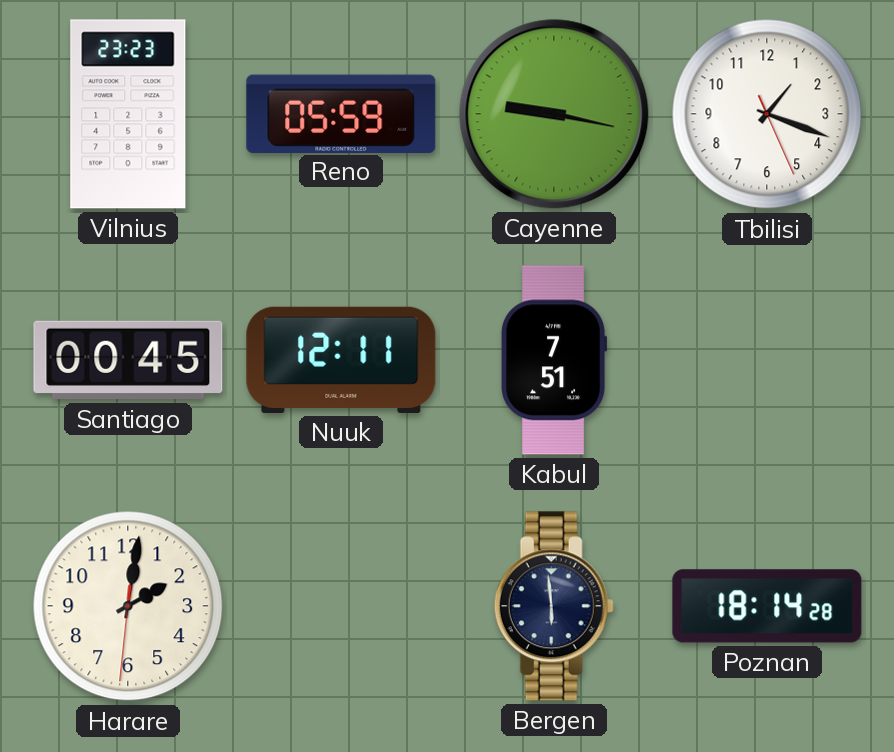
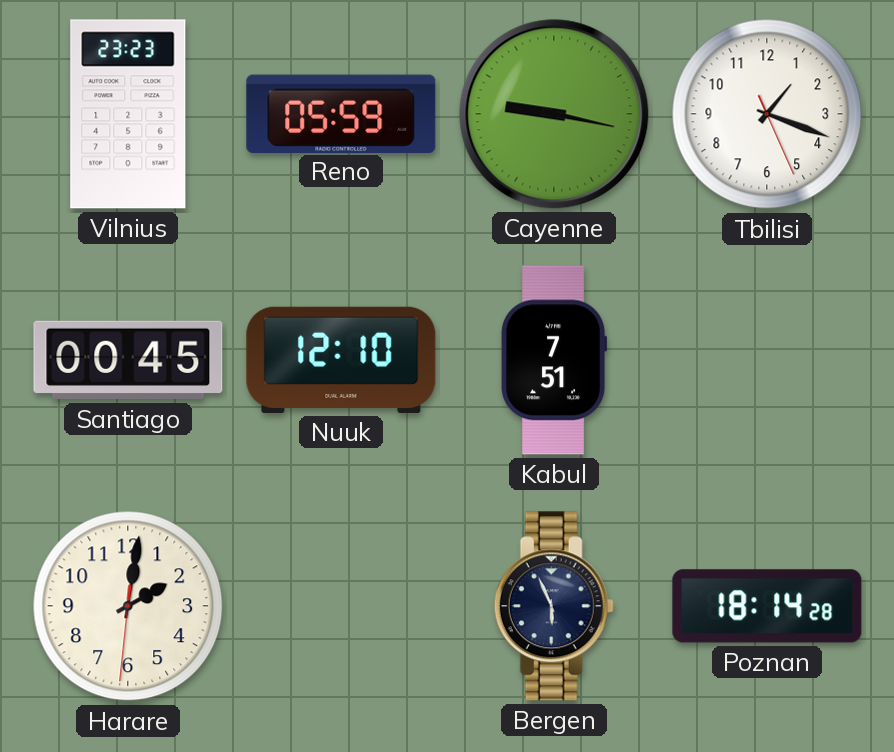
Nuuk: 12:11 -> 12:10
Bergen: 5:59 -> 5:56
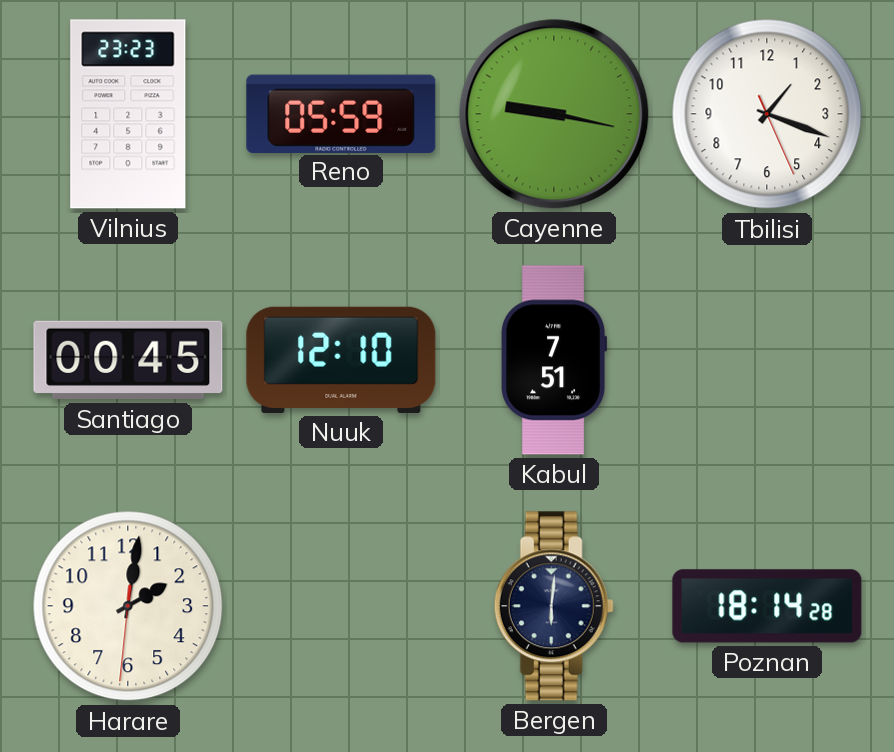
Bergen: 5:56 -> 6:01
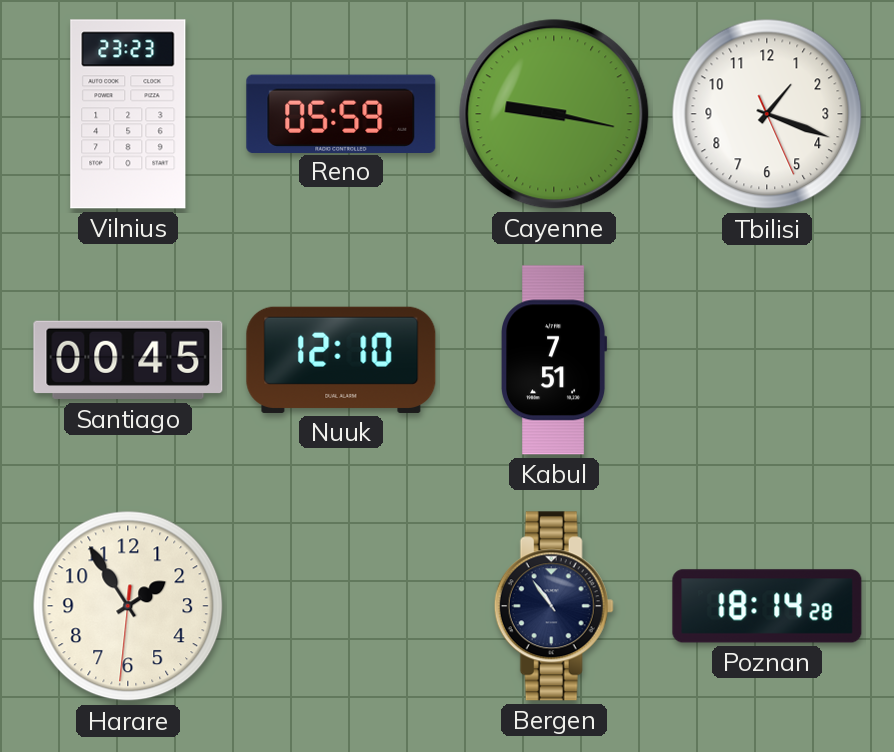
Harare: 2:01 -> 1:54
Bergen: 6:01 -> 10:54
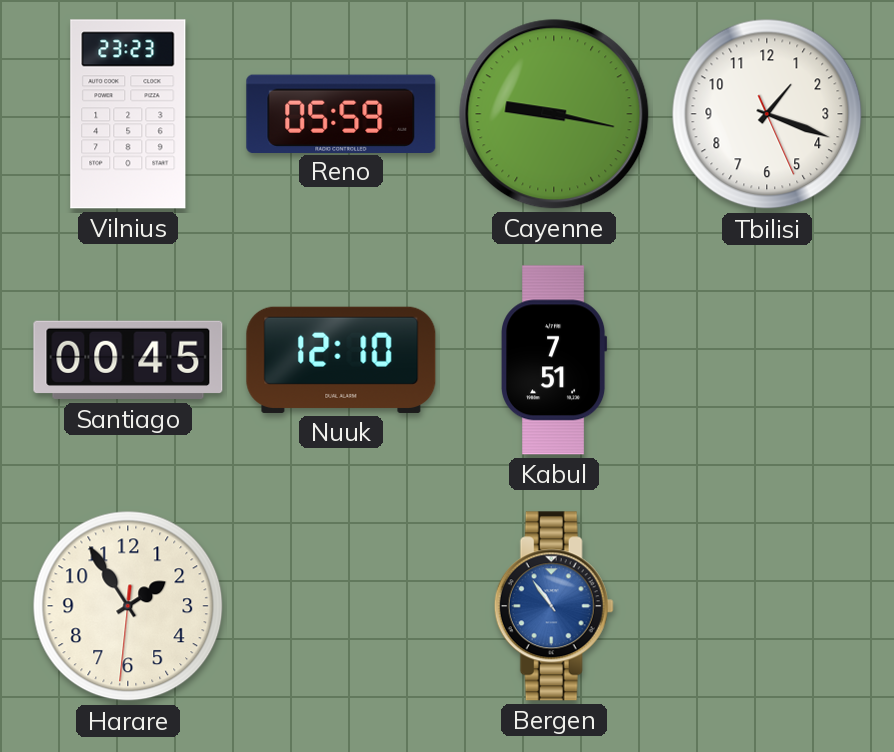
Bergen dial: navy -> blue
Poznan: 18:14 -> none
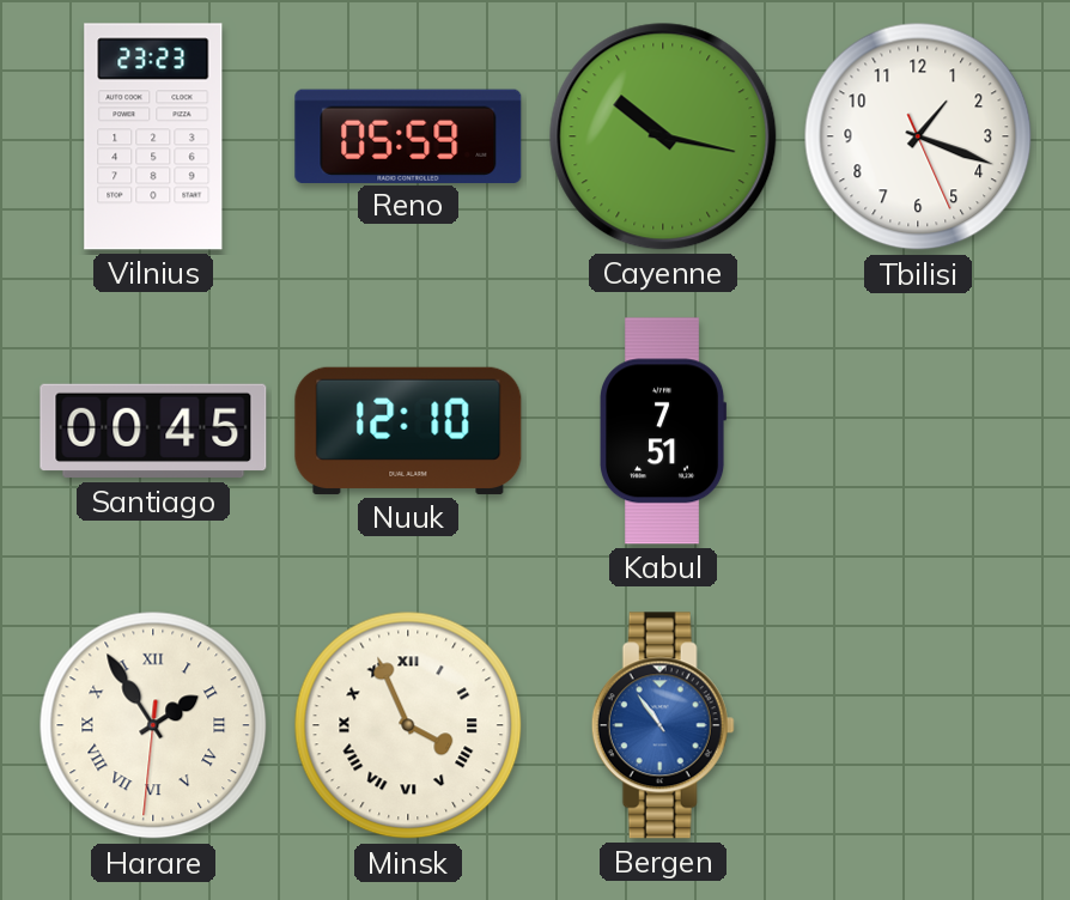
Cayenne: 9:17 -> 10:17
Harare numerals: Arabic -> Roman
Minsk: none -> 3:56
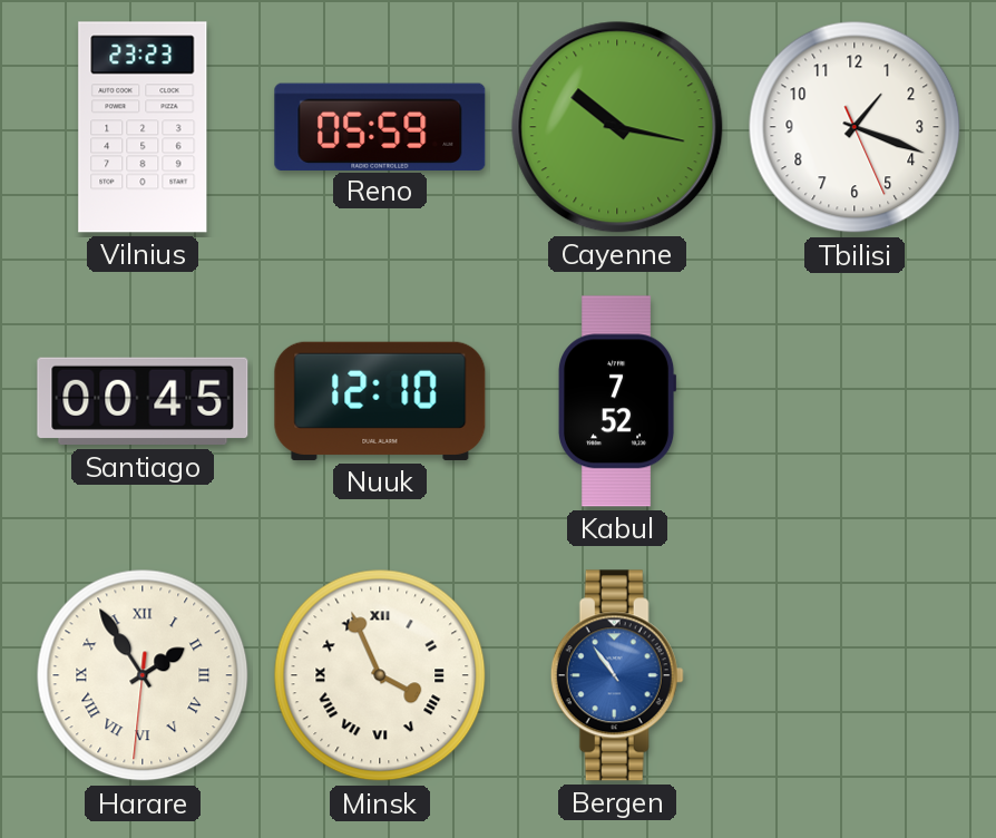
Kabul: 7:51 -> 7:52
